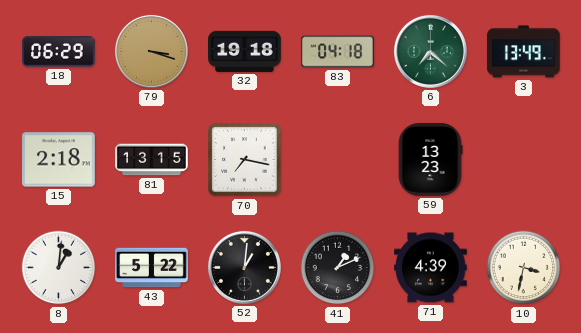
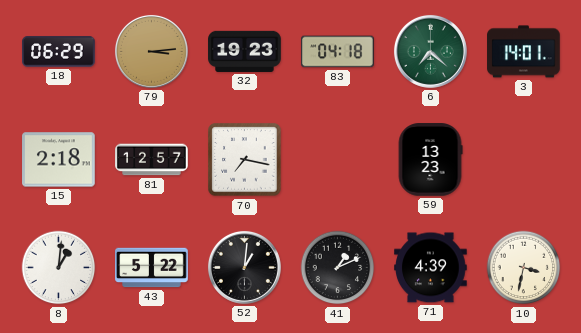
79: 3:18 -> 3:14
32: 19:18 -> 19:23
3: 13:49 -> 14:01
81: 13:15 -> 12:57
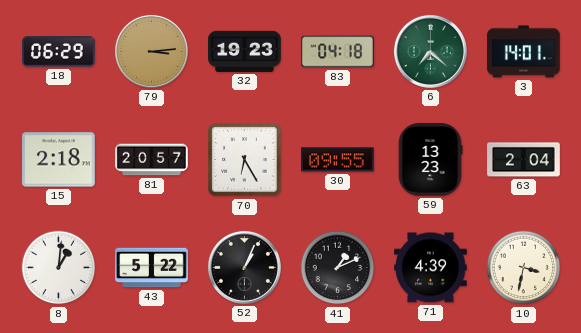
81: 12:57 -> 20:57
70: 7:17 -> 6:25
30: none -> 09:55
63: none -> 2:04
52: 1:01 -> 1:04
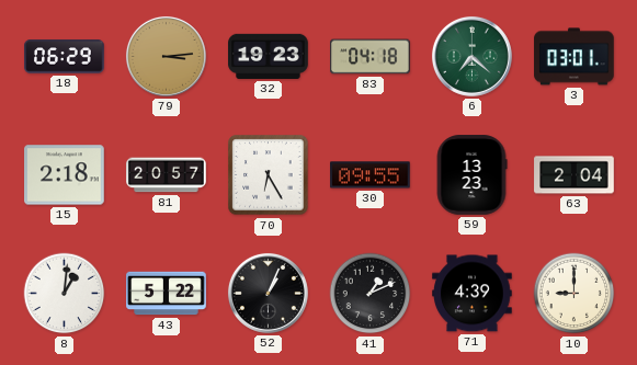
3: 14:01 -> 03:01
10: 3:32 -> 9:00
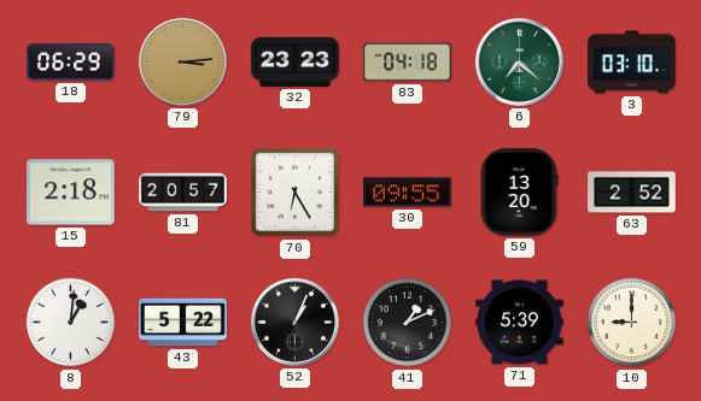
32: 19:23 -> 23:23
3: 03:01 -> 03:10
59: 13:23 -> 13:20
63: 2:04 -> 2:52
71: 4:39 -> 5:39
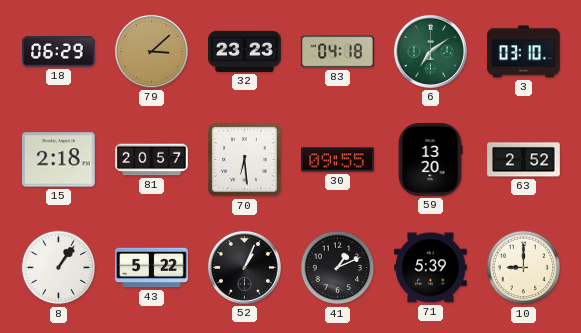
79: 3:14 -> 3:08
6: 7:22 -> 7:09
70: 6:25 -> 6:29
8: 1:01 -> 1:06
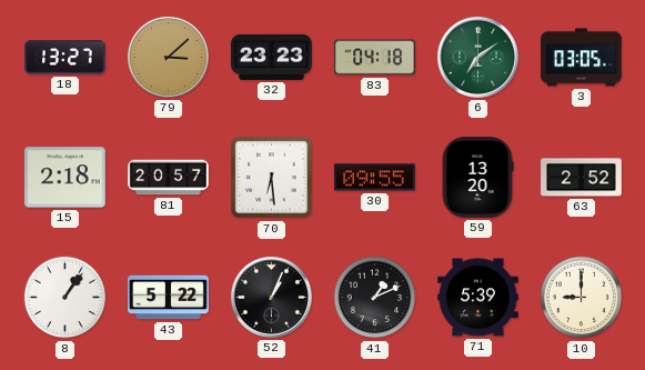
18: 06:29 -> 13:27
3: 03:10 -> 03:05
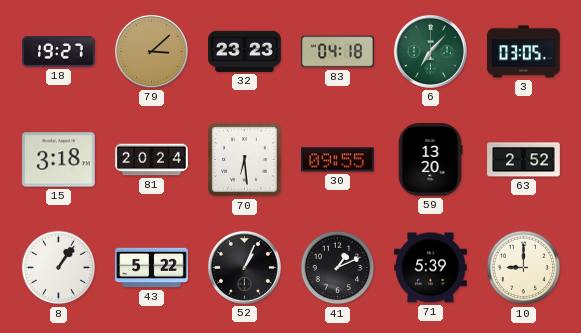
18: 13:27 -> 19:27
6: 7:09 -> 7:07
15: 2:18 -> 3:18
81: 20:57 -> 20:24
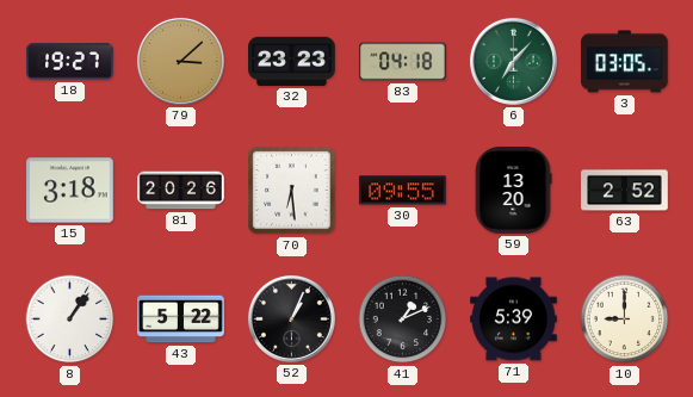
81: 20:24 -> 20:26
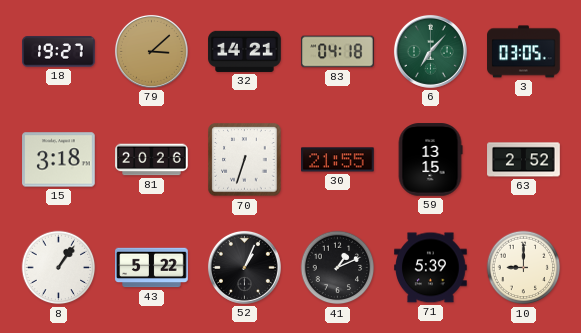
32: 23:23 -> 14:21
70: 6:29 -> 6:33
30: 09:55 -> 21:55
59: 13:20 -> 13:15
